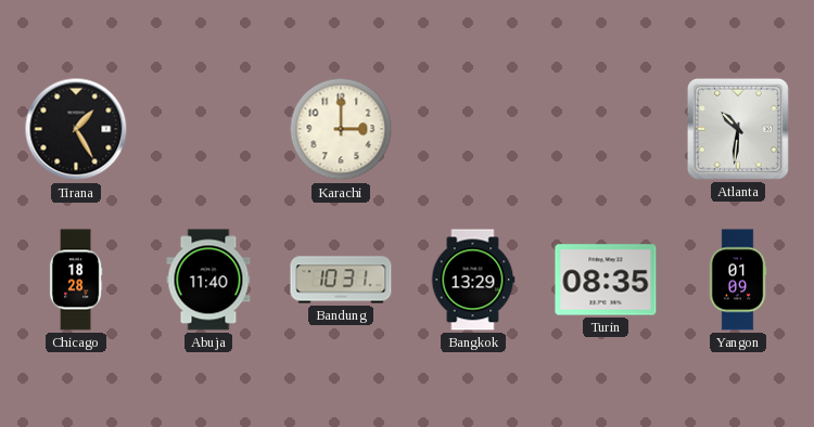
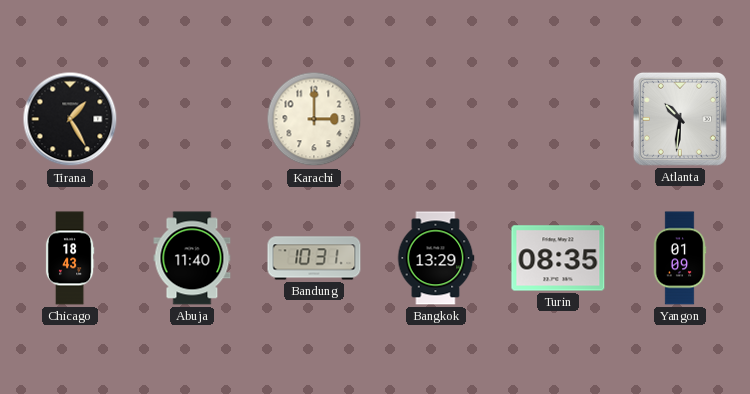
Chicago: 18:28 -> 18:43
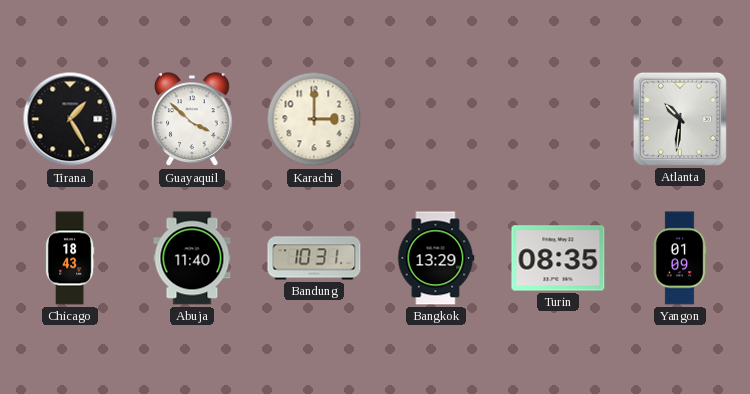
Guayaquil: none -> 3:52
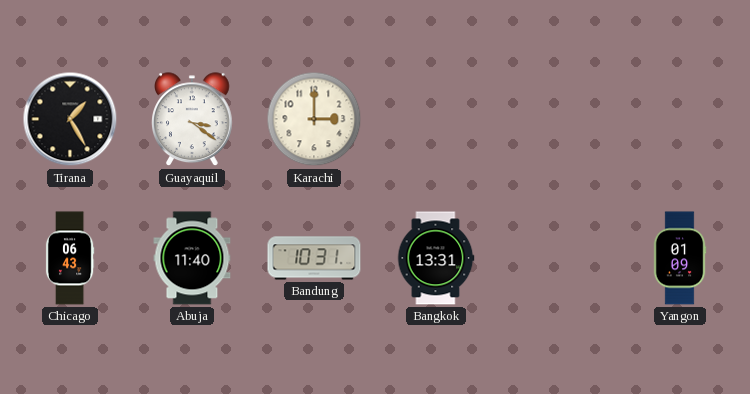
Guayaquil: 3:52 -> 3:21
Atlanta: 10:31 -> none
Chicago: 18:43 -> 06:43
Bangkok: 13:29 -> 13:31
Turin: 08:35 -> none
